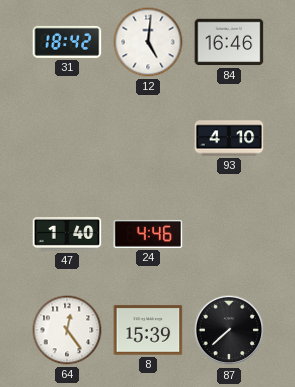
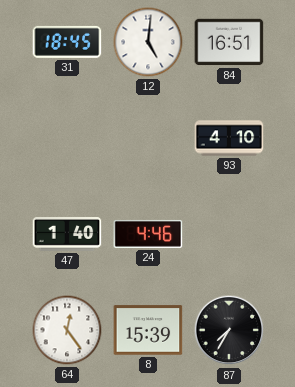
31: 18:42 -> 18:45
84: 16:46 -> 16:51
87: 7:38 -> 7:35
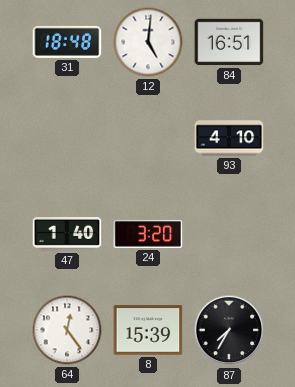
31: 18:45 -> 18:48
24: 4:46 -> 3:20
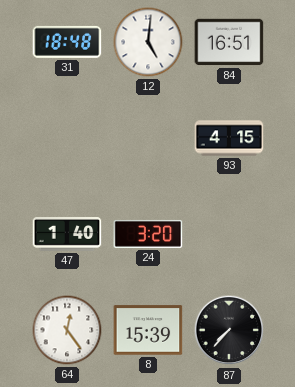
93: 4:10 -> 4:15
87: 7:35 -> 7:37
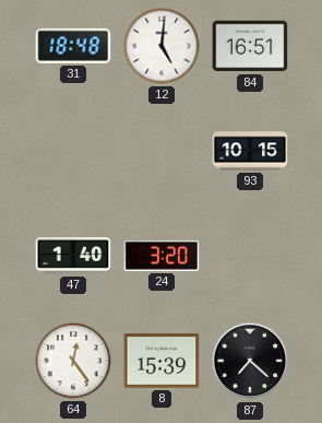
93: 4:15 -> 10:15
87: 7:37 -> 7:22
